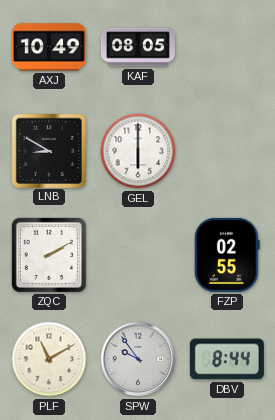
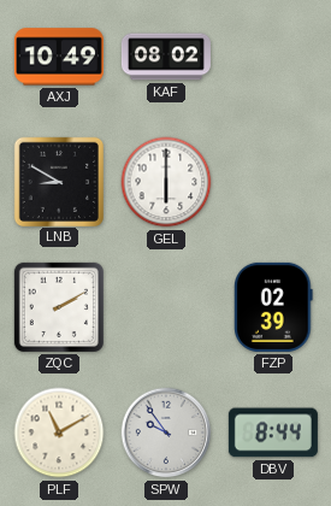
KAF: 08:05 -> 08:02
FZP: 02:55 -> 02:39
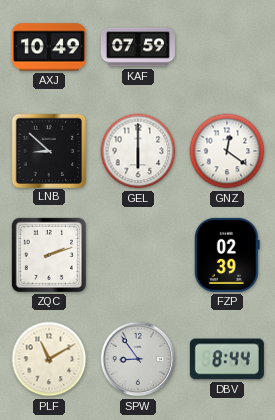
KAF: 08:02 -> 07:59
LNB: 8:50 -> 8:52
GNZ: none -> 12:21
ZQC: 2:10 -> 2:12
SPW: 9:54 -> 8:54
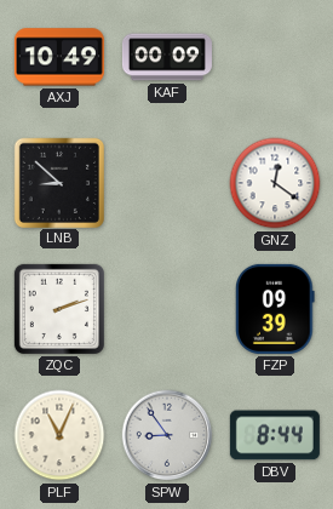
KAF: 07:59 -> 00:09
GEL: 6:00 -> none
FZP: 02:39 -> 09:39
PLF: 11:10 -> 11:04
